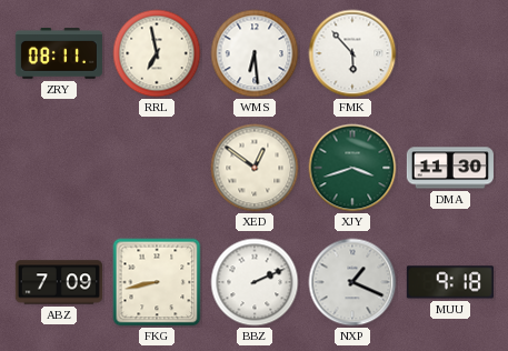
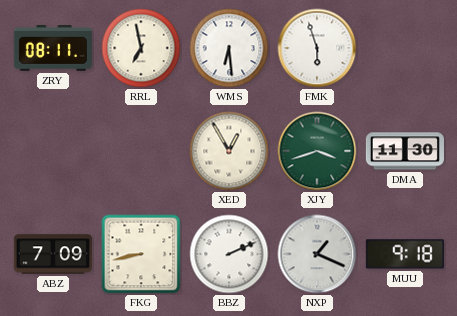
FMK: 5:53 -> 5:57
XED: 12:51 -> 12:55
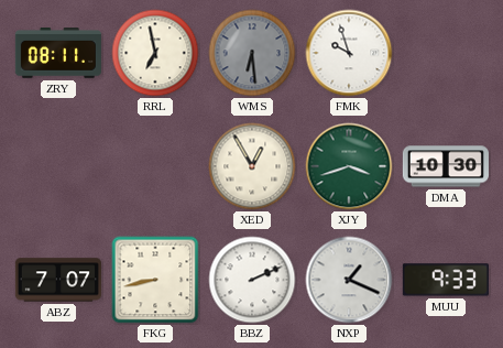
WMS dial: white -> grey
FMK: 5:57 -> 9:57
DMA: 11:30 -> 10:30
ABZ: 7:09 -> 7:07
MUU: 9:18 -> 9:33
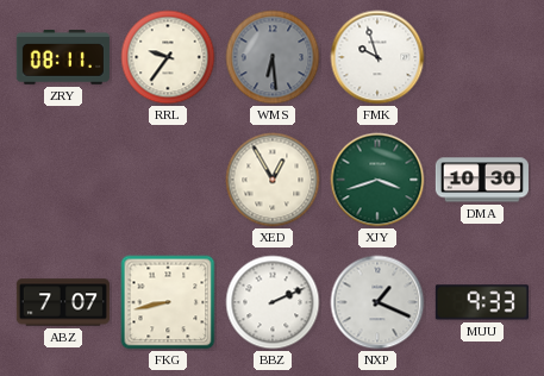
RRL: 6:58 -> 9:36
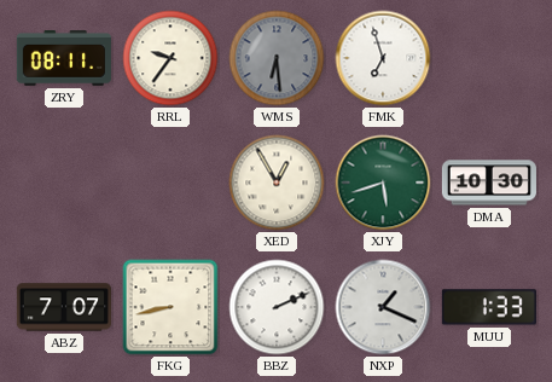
FMK: 9:57 -> 6:57
XJY: 3:42 -> 5:42
MUU: 9:33 -> 1:33
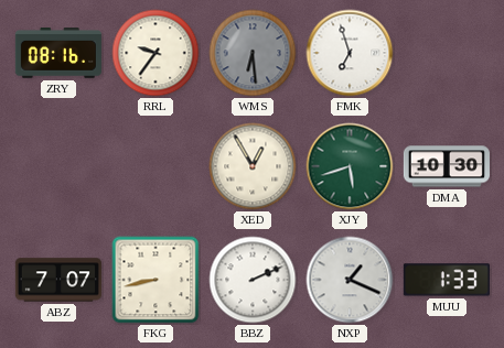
ZRY: 08:11 -> 08:16
